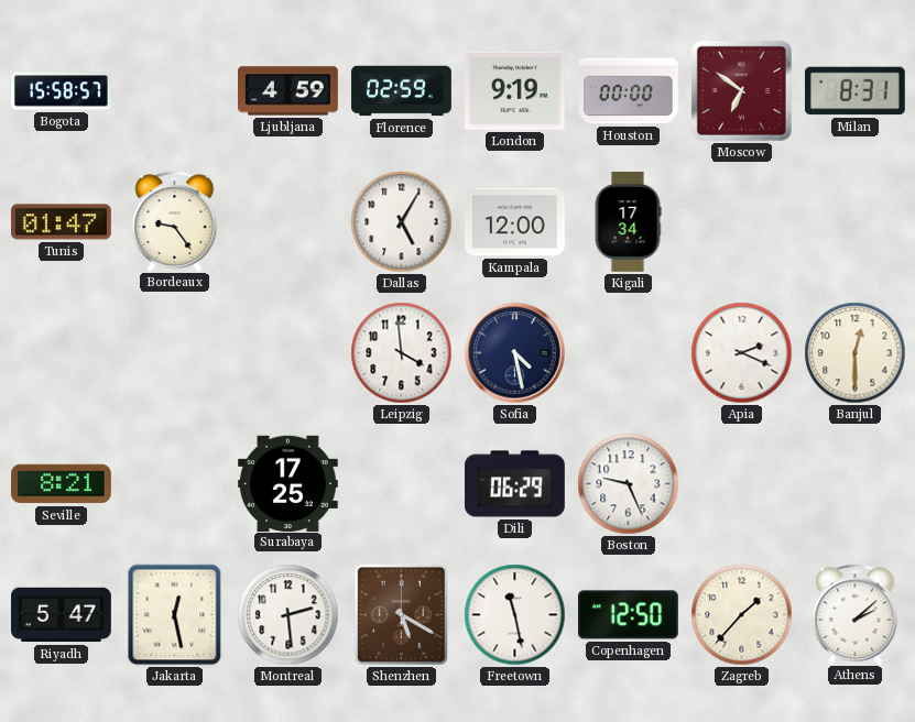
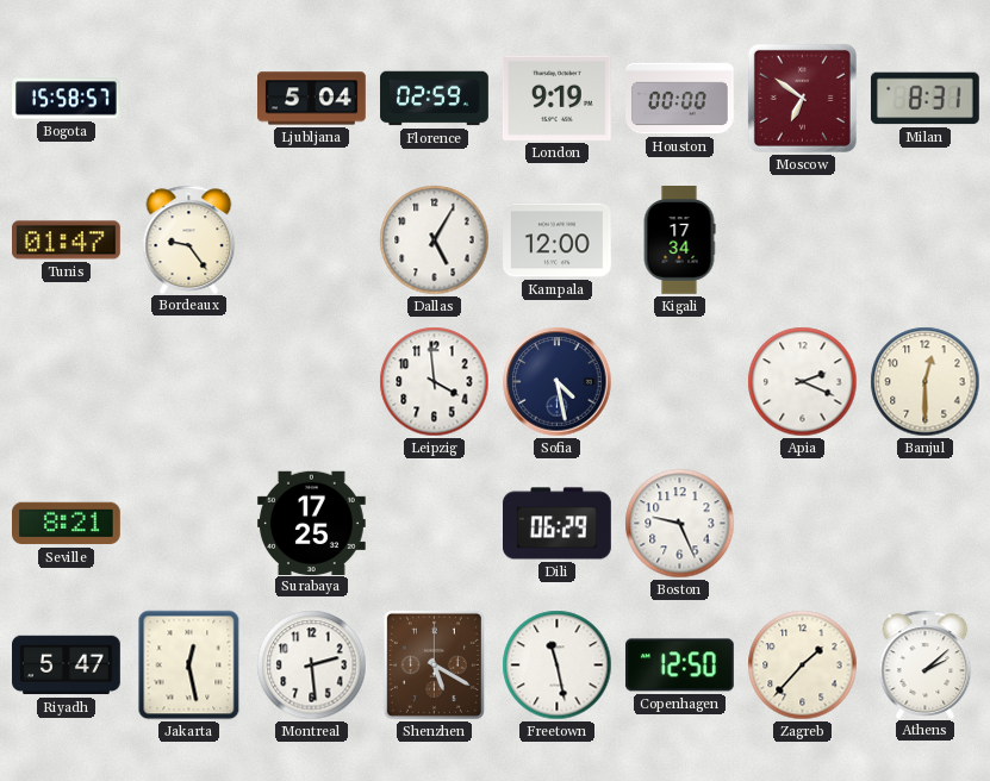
Ljubljana: 4:59 -> 5:04
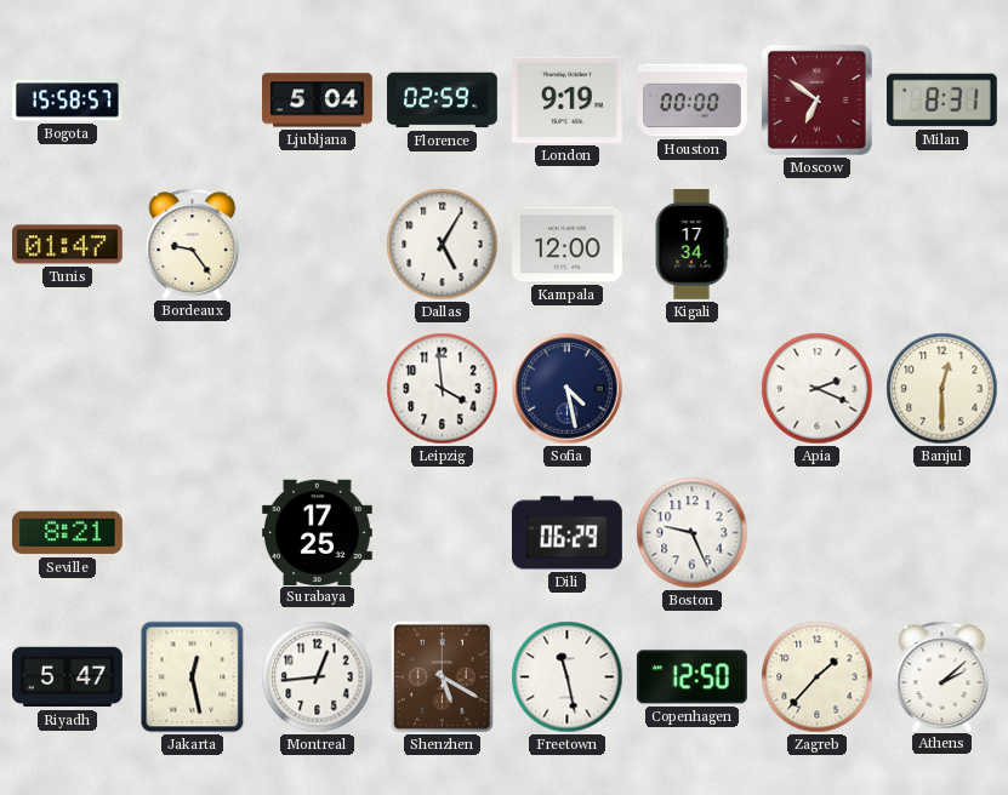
Montreal: 2:29 -> 12:44
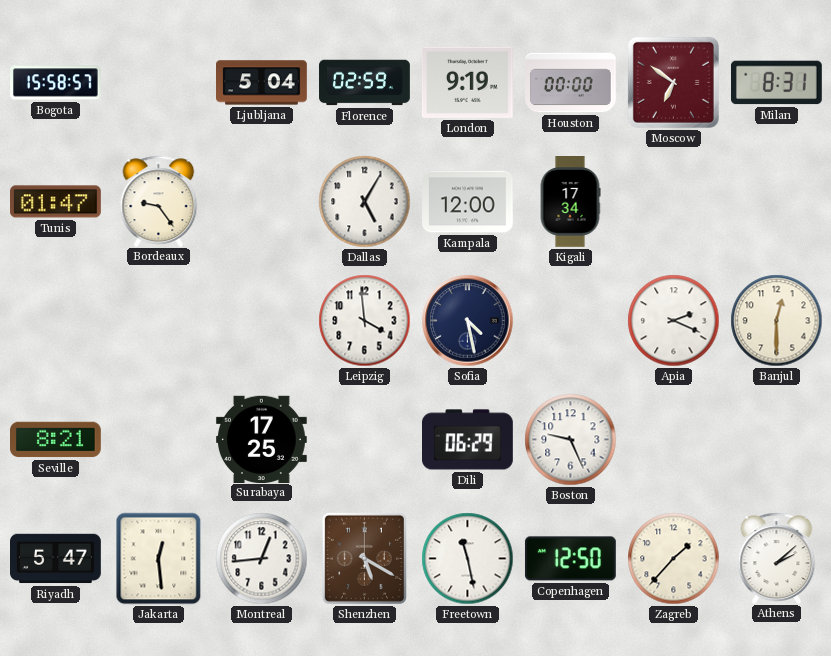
Jakarta: 12:28 -> 12:29
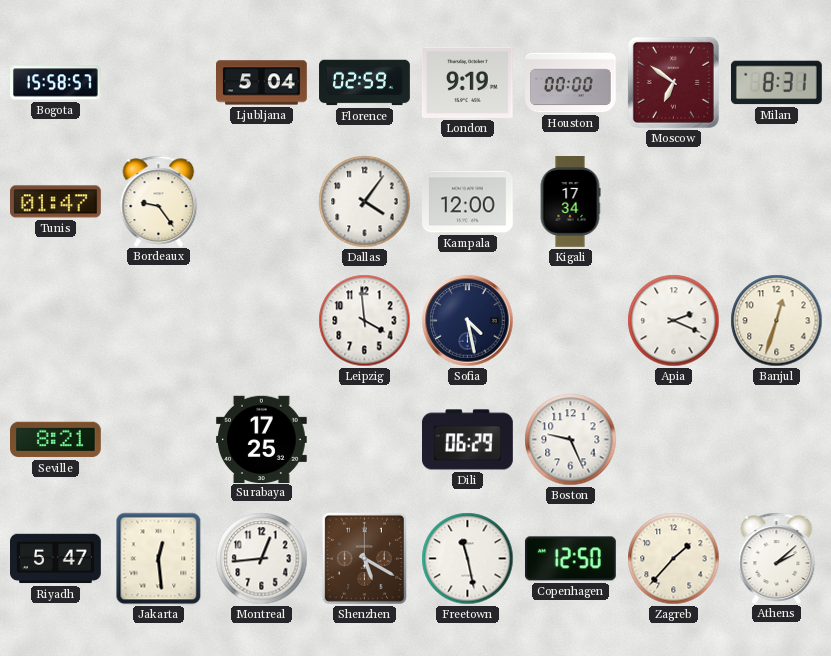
Dallas: 5:05 -> 4:06
Banjul: 12:30 -> 12:33
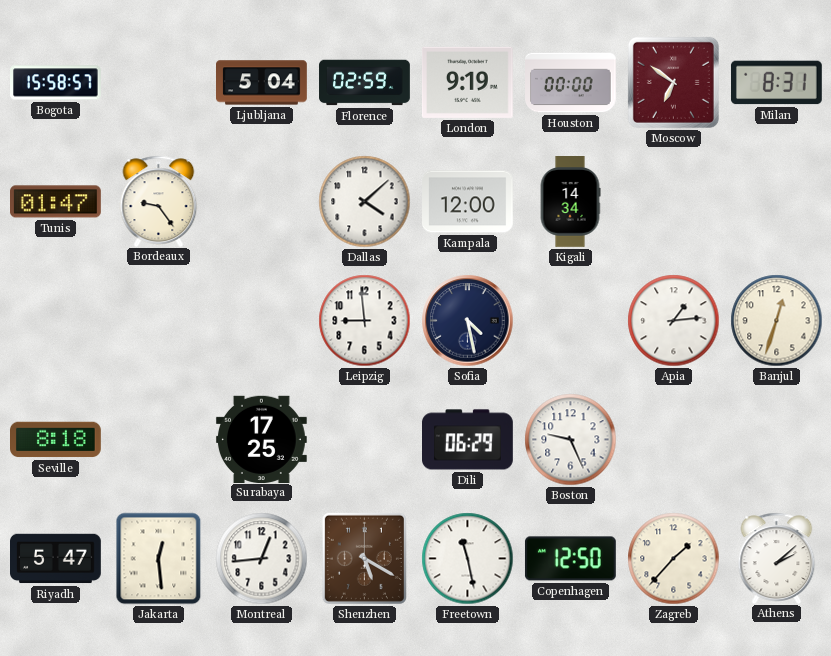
Dallas: 4:06 -> 4:08
Kigali: 17:34 -> 14:34
Leipzig: 3:59 -> 8:59
Apia: 2:19 -> 1:14
Seville: 8:21 -> 8:18
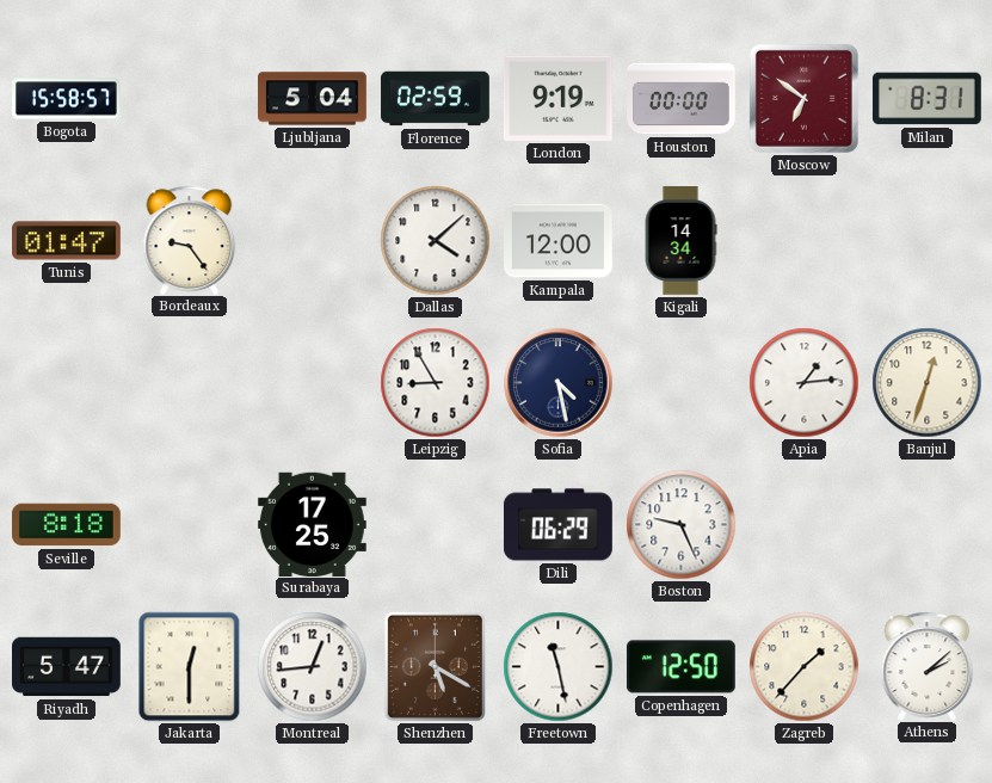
Leipzig: 8:59 -> 8:55
Jakarta: 12:29 -> 12:30
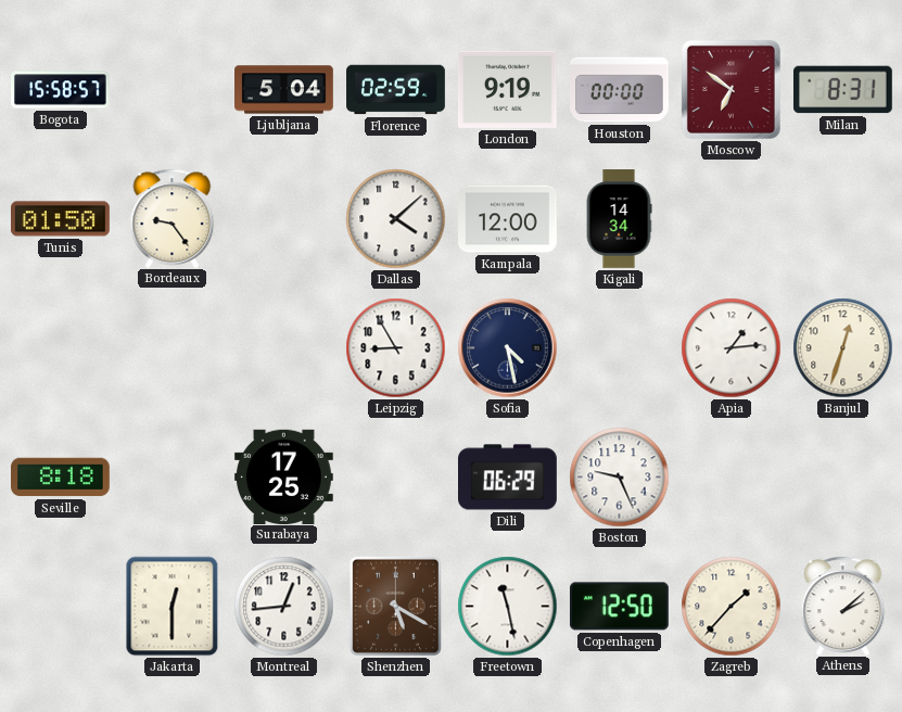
Tunis: 01:47 -> 01:50
Riyadh: 5:47 -> none
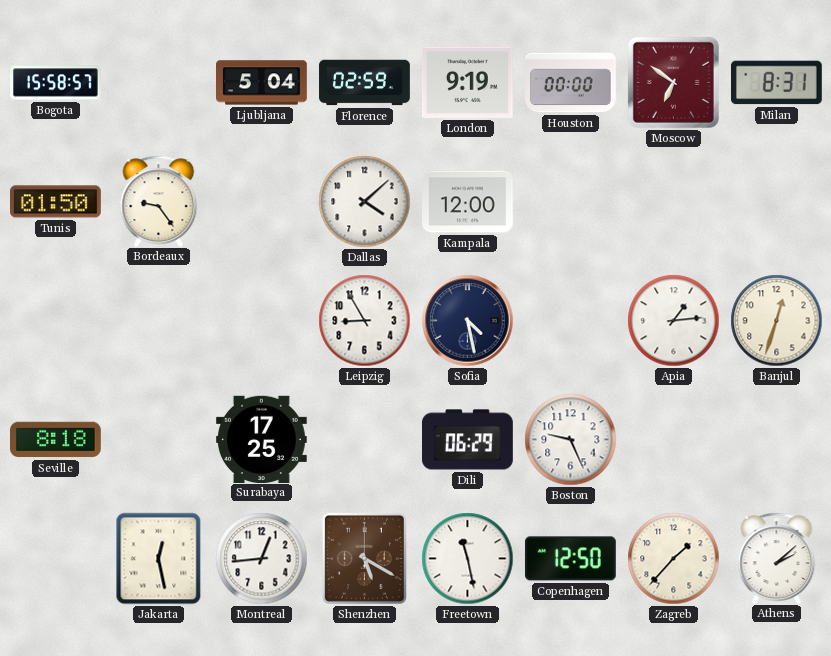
Kigali: 14:34 -> none
Jakarta: 12:30 -> 12:28
